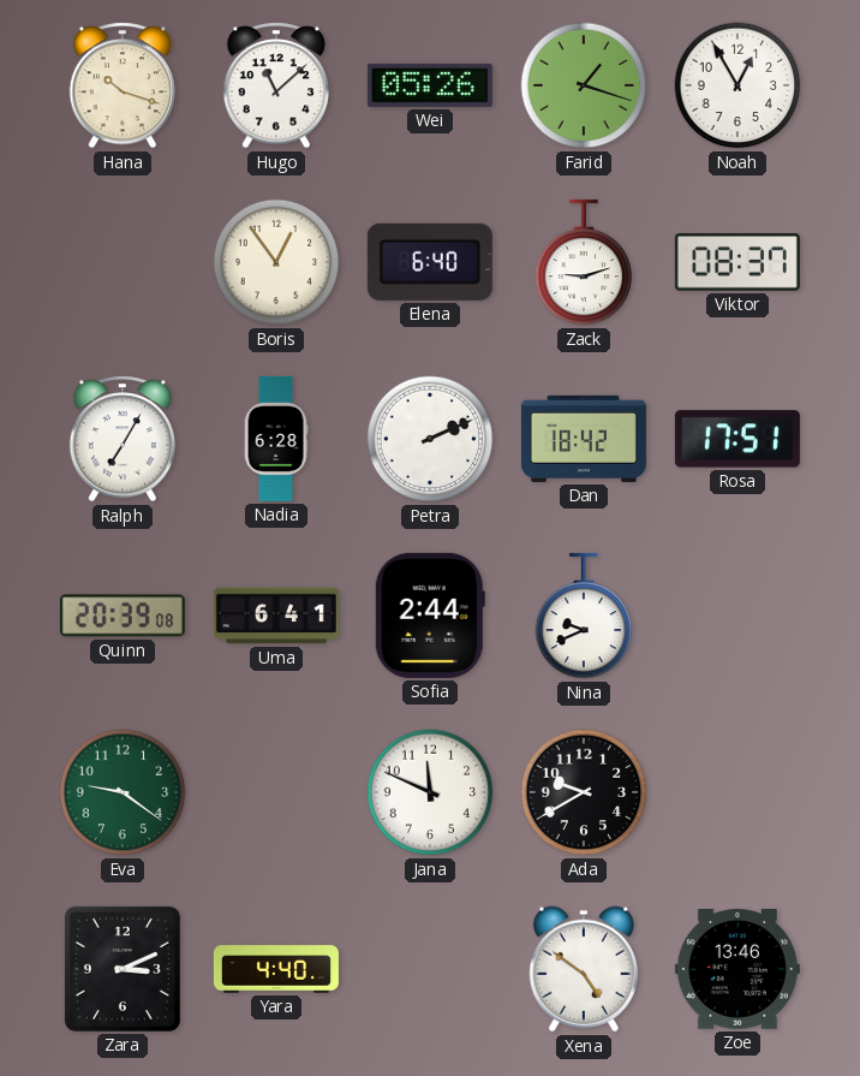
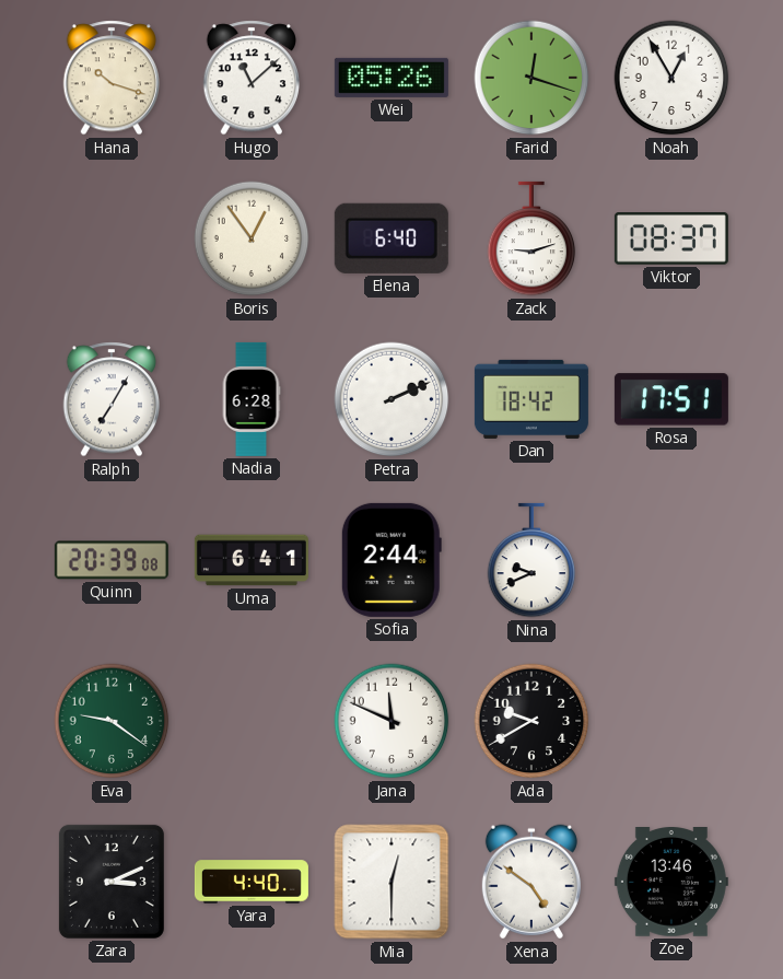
Farid: 1:18 -> 12:18
Mia: none -> 12:30
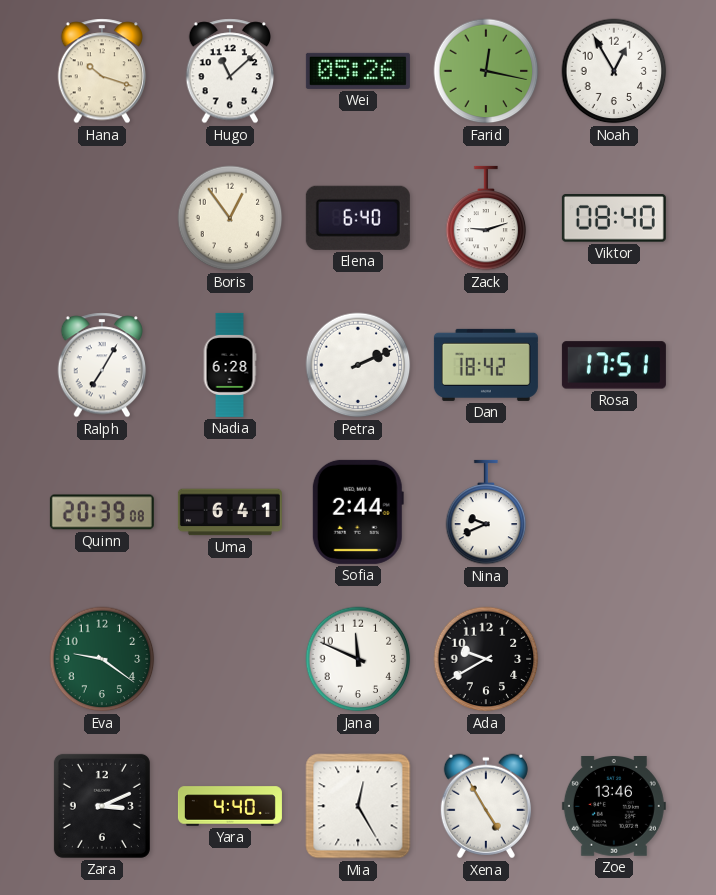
Farid: 12:18 -> 12:17
Viktor: 08:37 -> 08:40
Mia: 12:30 -> 12:25
Xena: 4:51 -> 4:55
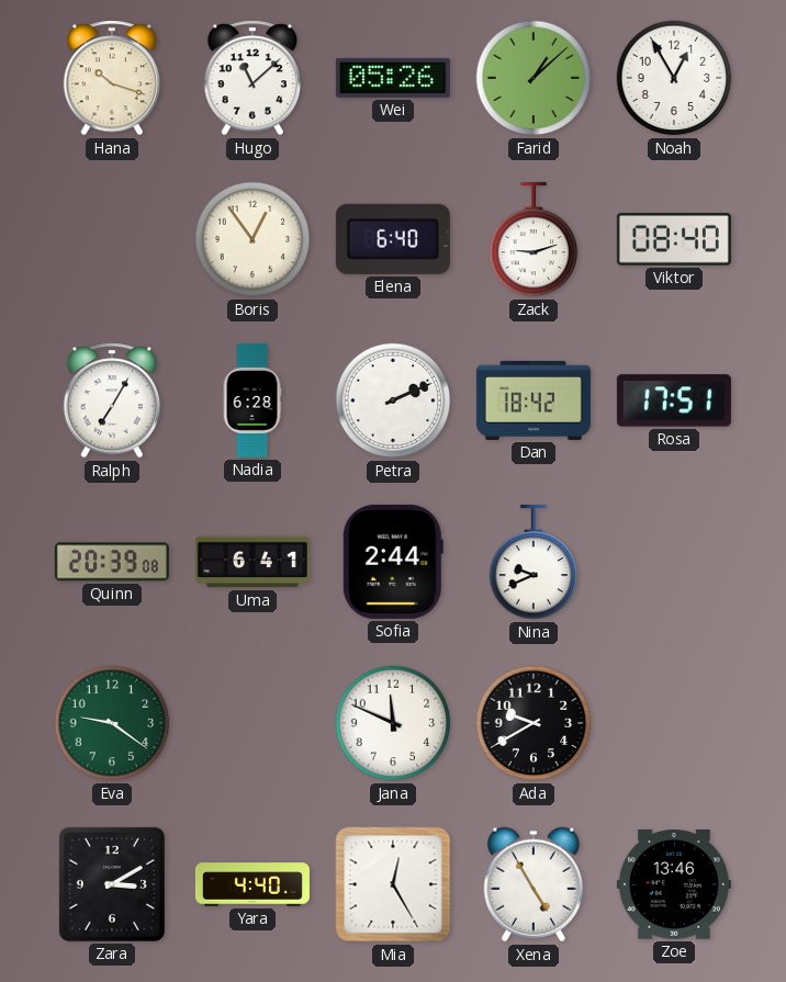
Farid: 12:17 -> 1:08
Zara: 3:11 -> 3:10
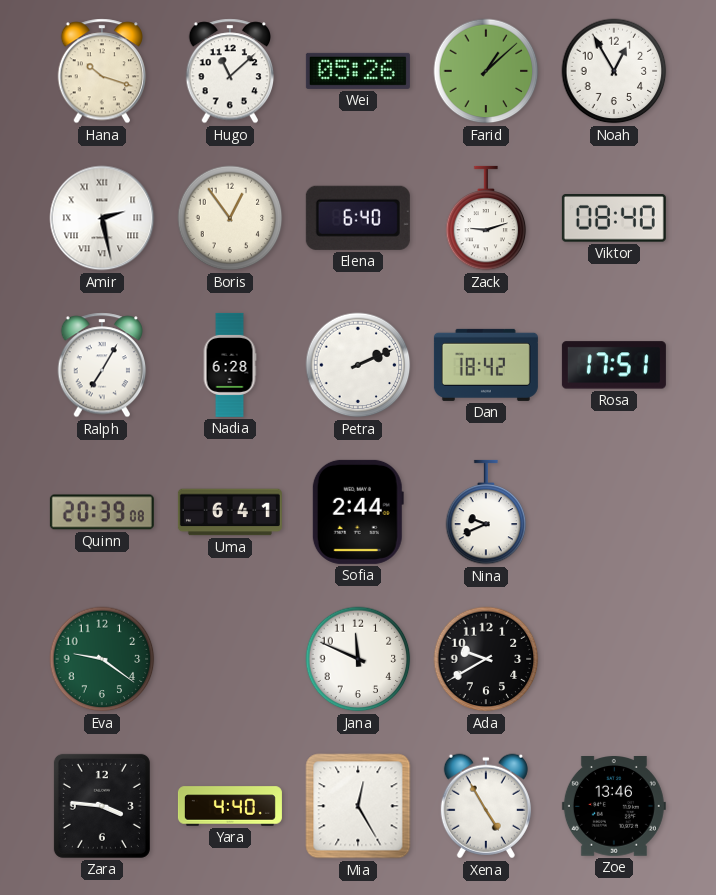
Amir: none -> 2:28
Zara: 3:10 -> 3:46
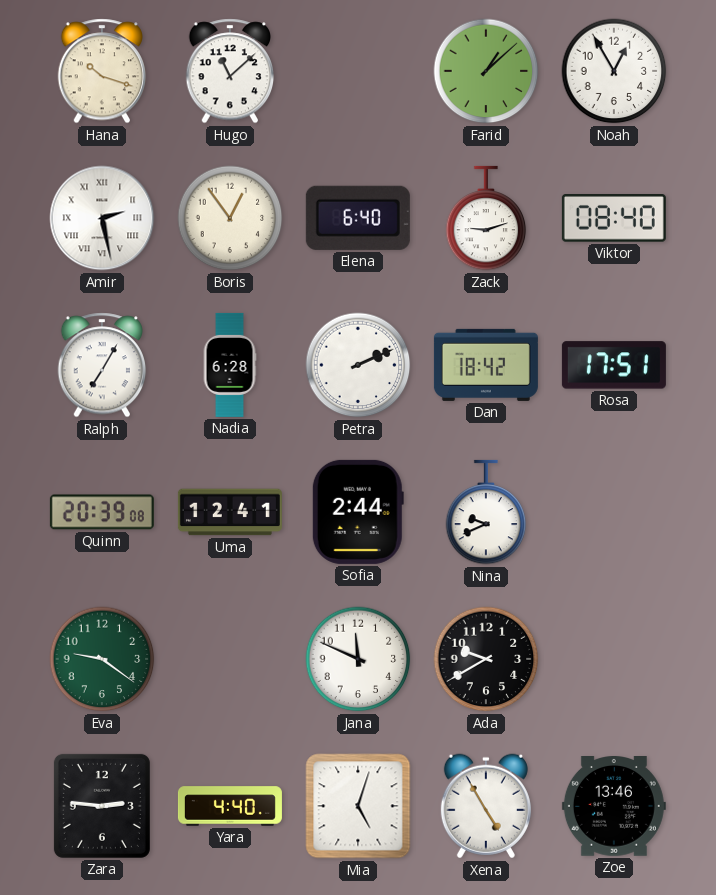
Wei: 05:26 -> none
Uma: 6:41 -> 12:41
Zara: 3:46 -> 2:46
Mia: 12:25 -> 5:03
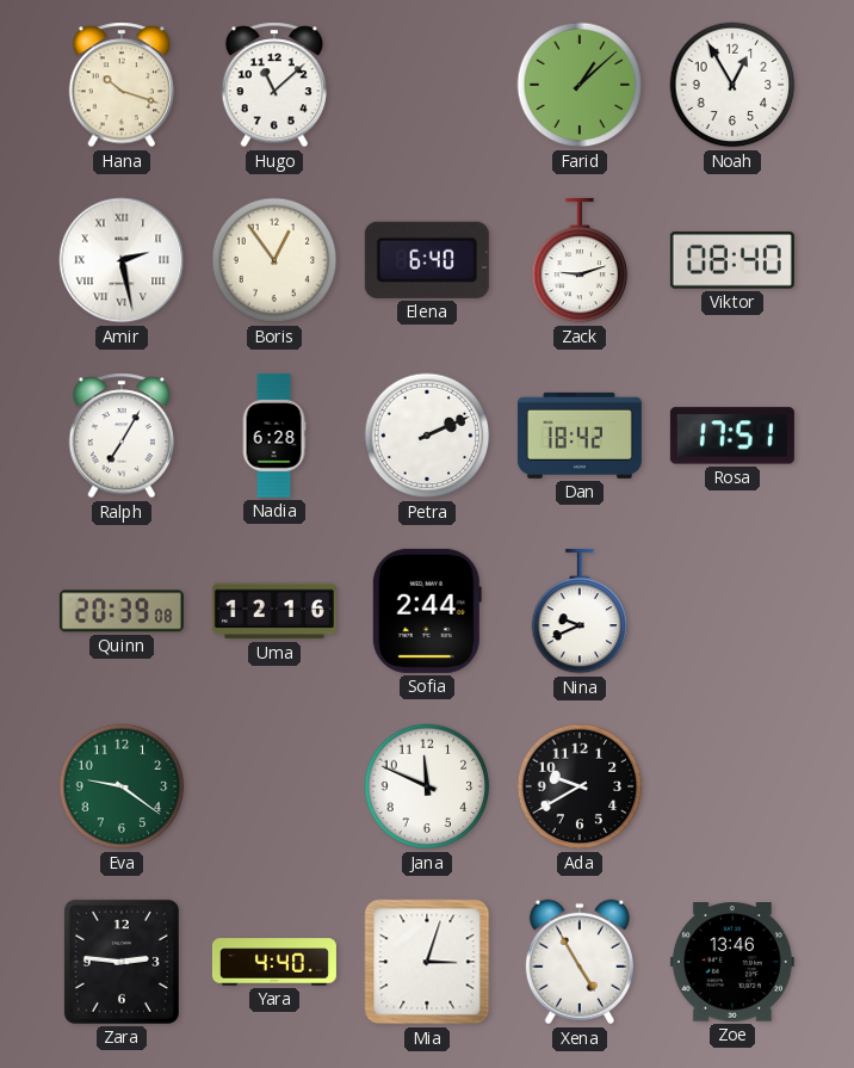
Uma: 12:41 -> 12:16
Mia: 5:03 -> 3:03
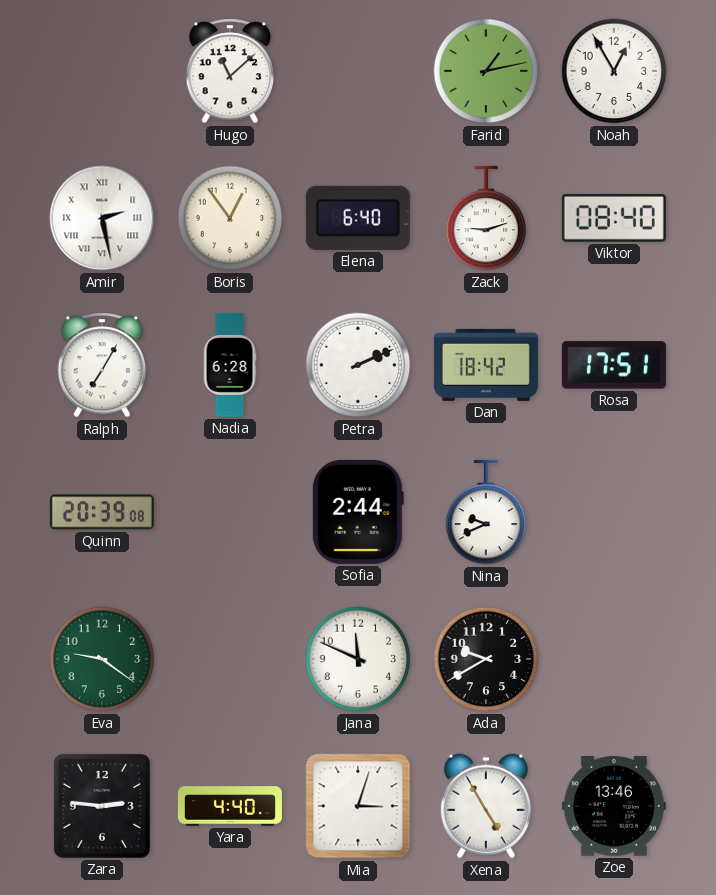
Hana: 10:18 -> none
Farid: 1:08 -> 1:13
Uma: 12:16 -> none
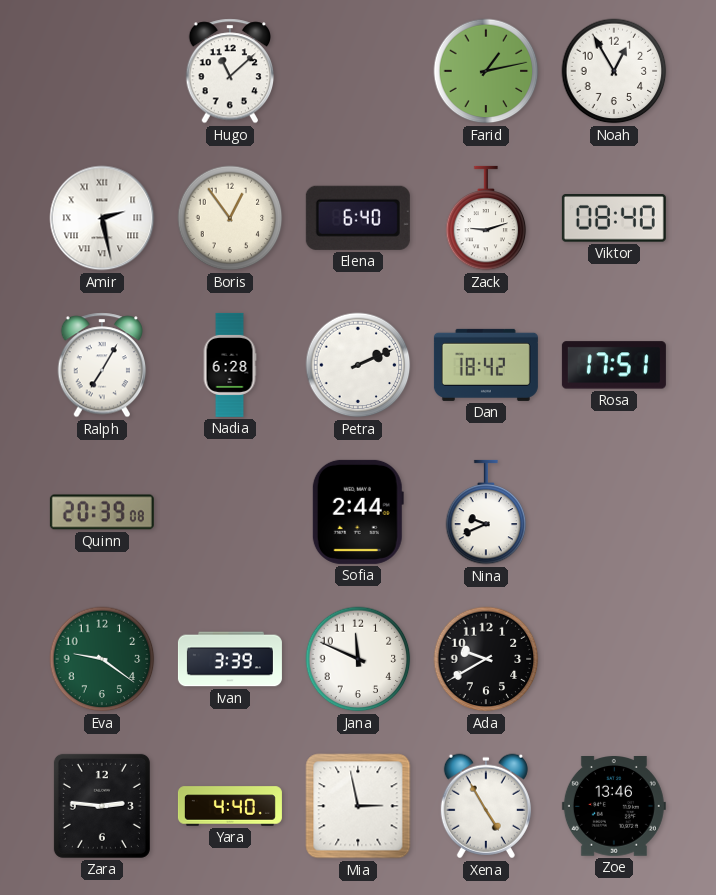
Ivan: none -> 3:39
Mia: 3:03 -> 2:58
